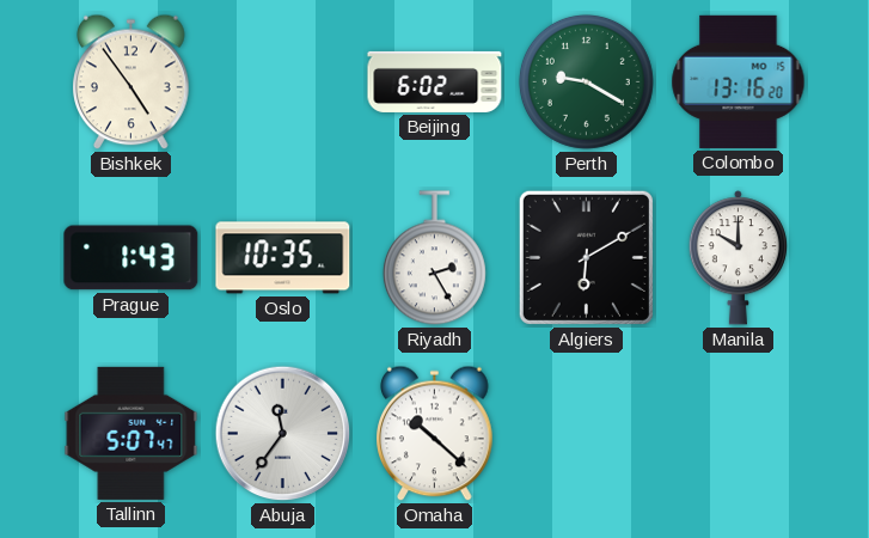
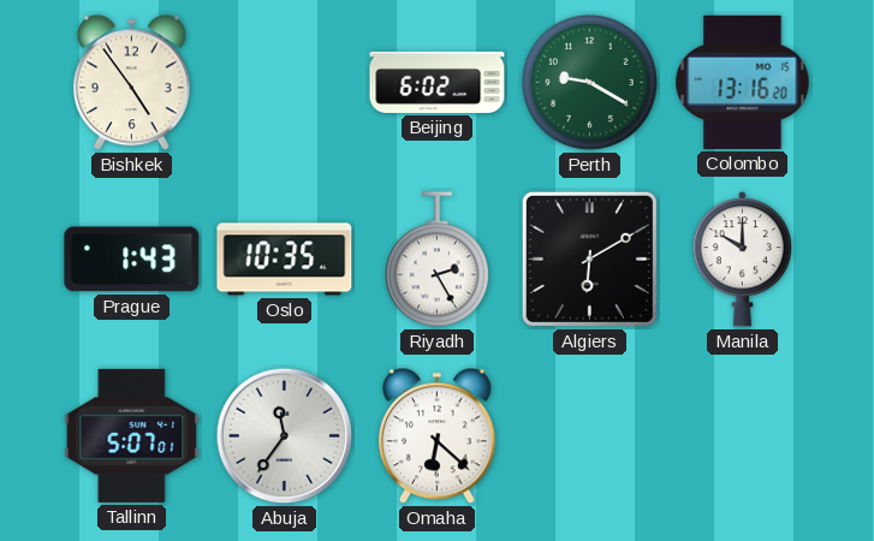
Tallinn: 5:07:47 -> 5:07:01
Omaha: 10:22 -> 6:22
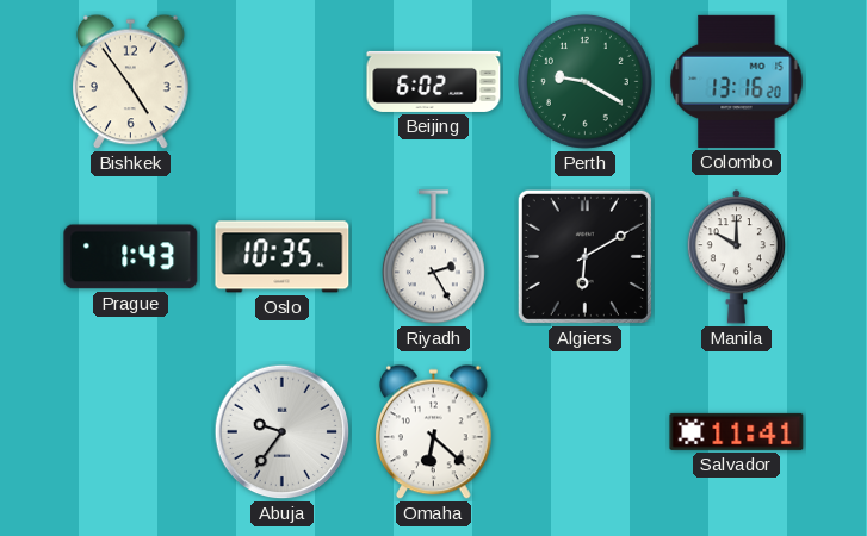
Tallinn: 5:07 -> none
Abuja: 11:36 -> 9:36
Salvador: none -> 11:41
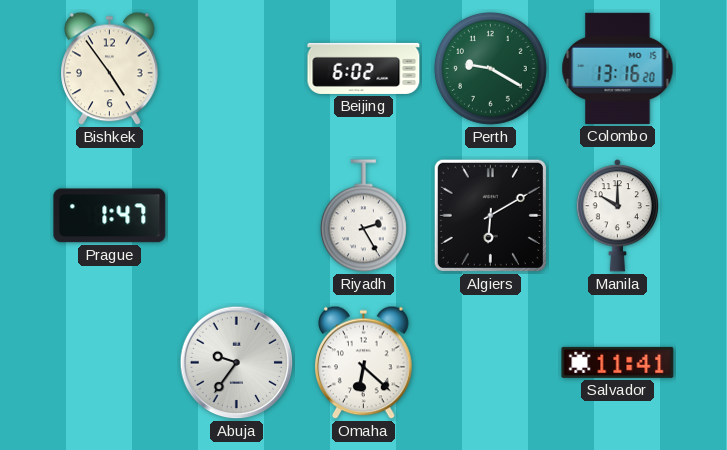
Prague: 1:43 -> 1:47
Oslo: 10:35 -> none
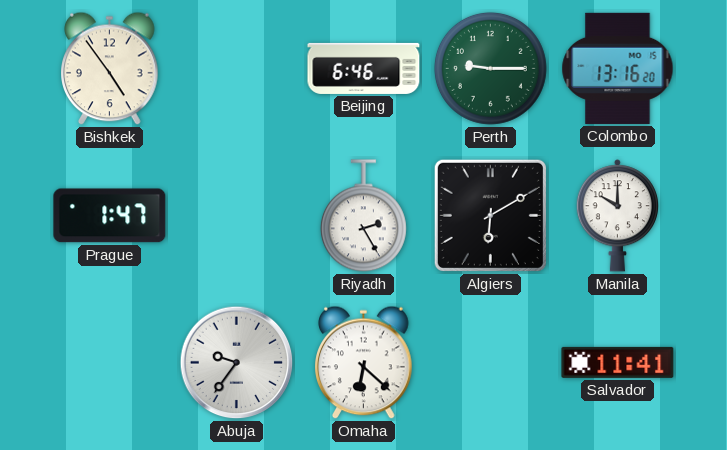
Beijing: 6:02 -> 6:46
Perth: 9:20 -> 9:15
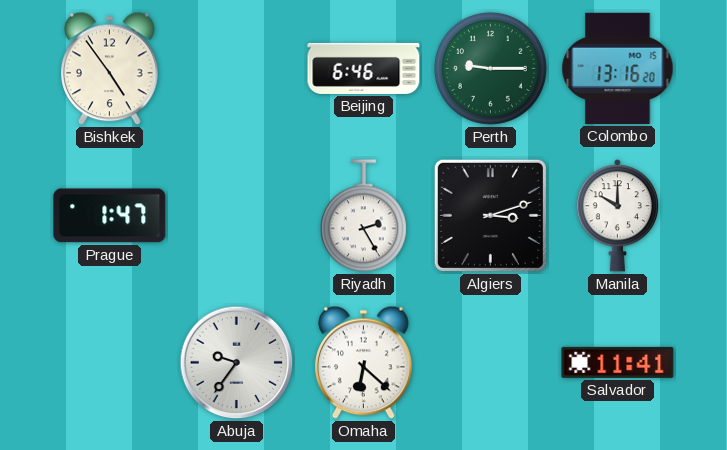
Algiers: 6:10 -> 3:12
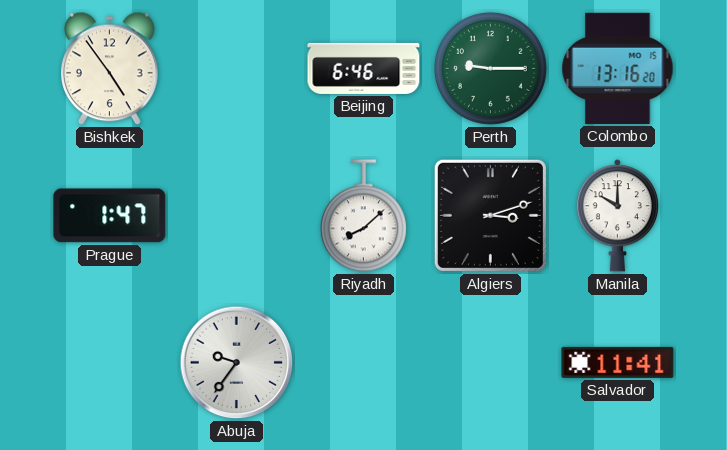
Riyadh: 2:25 -> 8:08
Omaha: 6:22 -> none
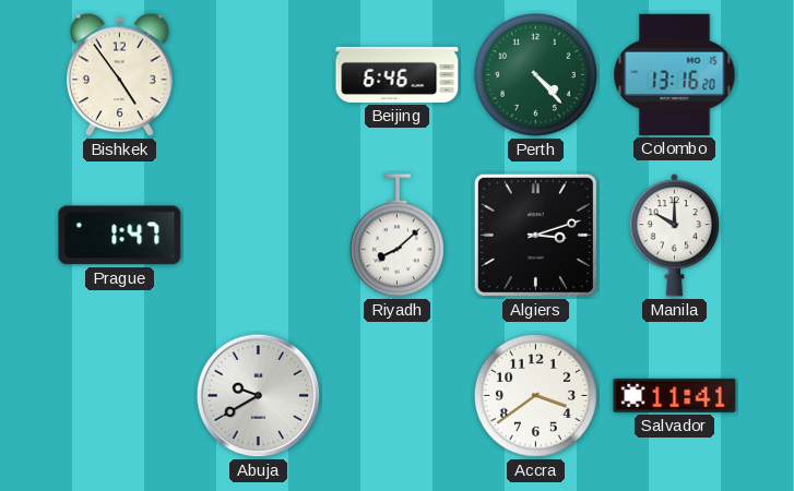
Perth: 9:15 -> 4:23
Abuja: 9:36 -> 9:40
Accra: none -> 3:39
